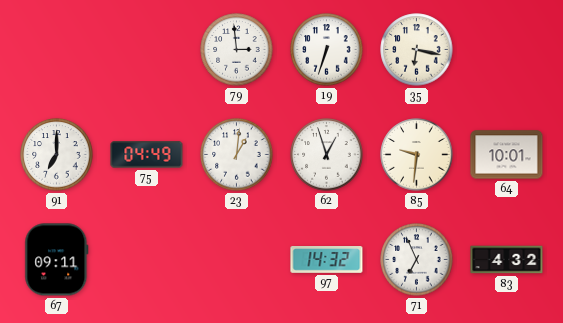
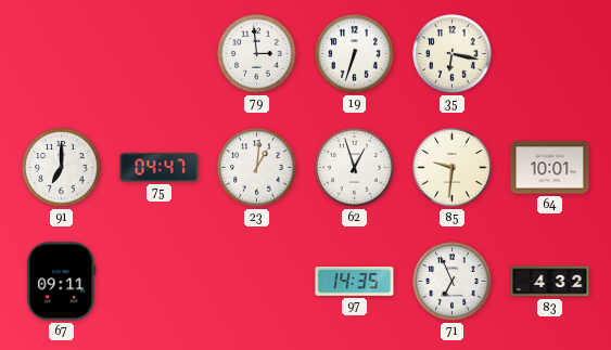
75: 04:49 -> 04:47
97: 14:32 -> 14:35
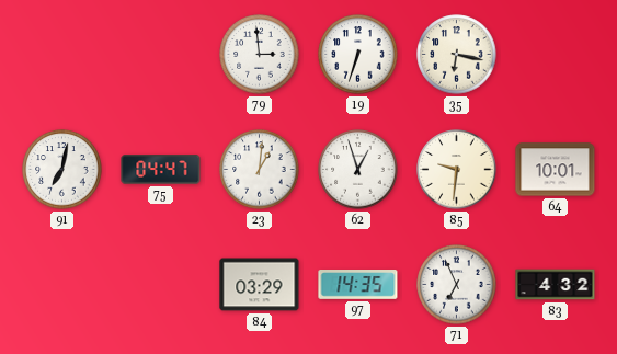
91: 7:00 -> 7:02
67: 09:11 -> none
84: none -> 03:29
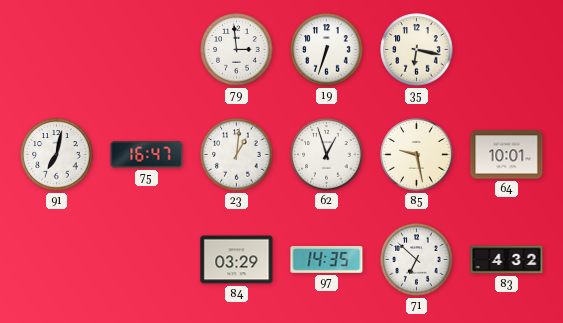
75: 04:47 -> 16:47
85: 9:31 -> 9:28
71: 6:56 -> 6:52
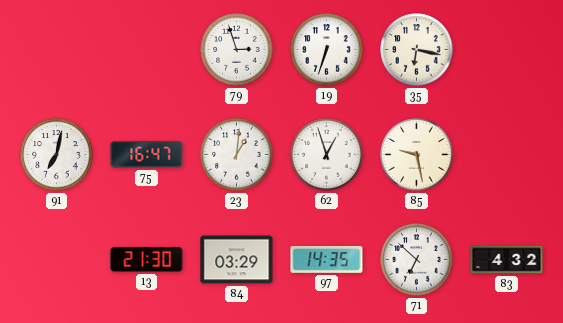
79: 2:59 -> 2:57
64: 10:01 -> none
13: none -> 21:30
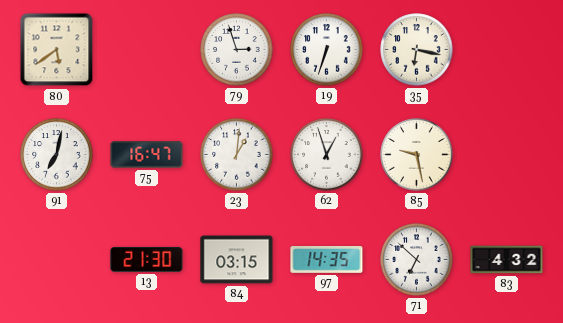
80: none -> 5:39
84: 03:29 -> 03:15
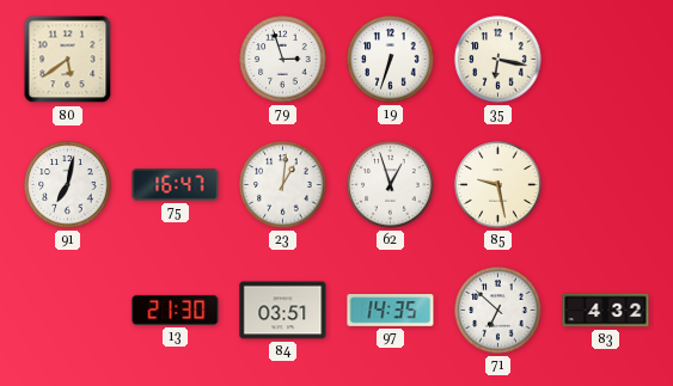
84: 03:15 -> 03:51
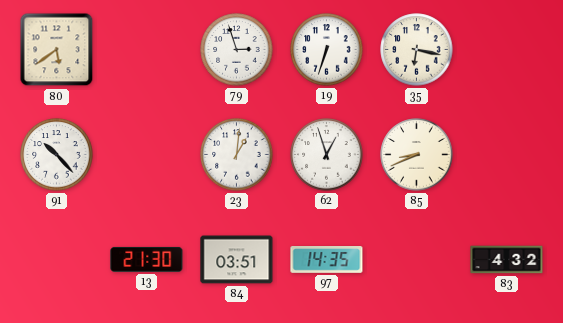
91: 7:02 -> 10:23
75: 16:47 -> none
85: 9:28 -> 8:41
71: 6:52 -> none
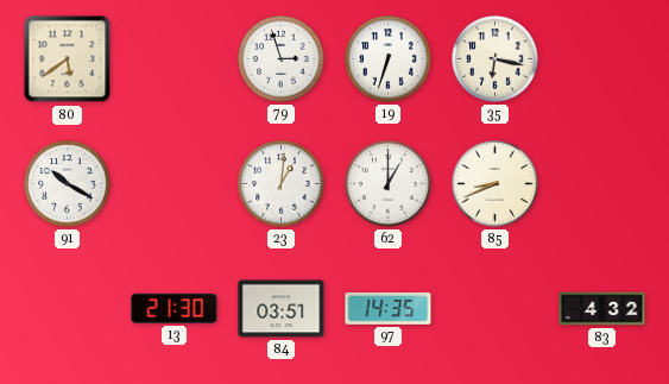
91: 10:23 -> 10:20
62: 12:57 -> 1:00
